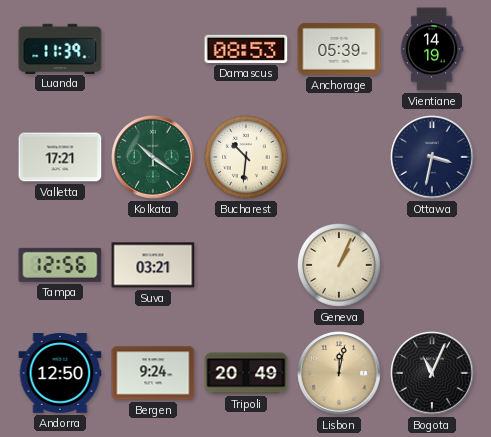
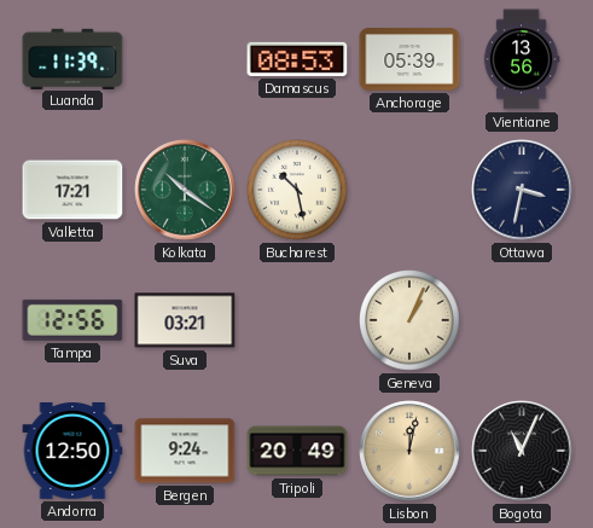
Vientiane: 14:19 -> 13:56
Bucharest: 10:31 -> 10:28
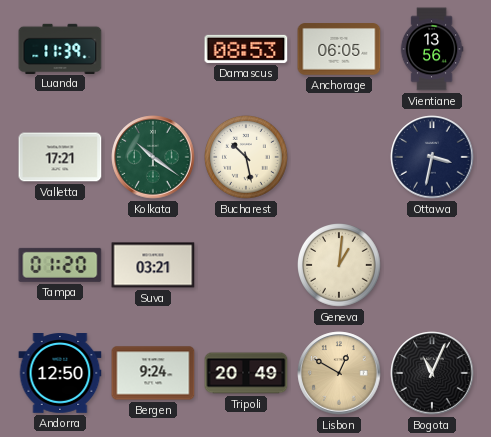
Anchorage: 05:39 -> 06:05
Tampa: 12:56 -> 01:20
Geneva: 1:04 -> 1:01
Lisbon: 12:02 -> 12:50
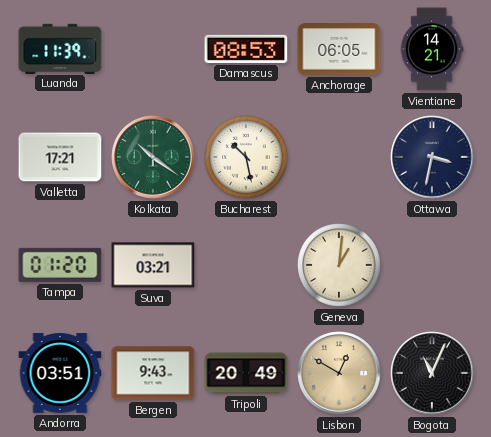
Vientiane: 13:56 -> 14:21
Andorra: 12:50 -> 03:51
Bergen: 9:24 -> 9:43
